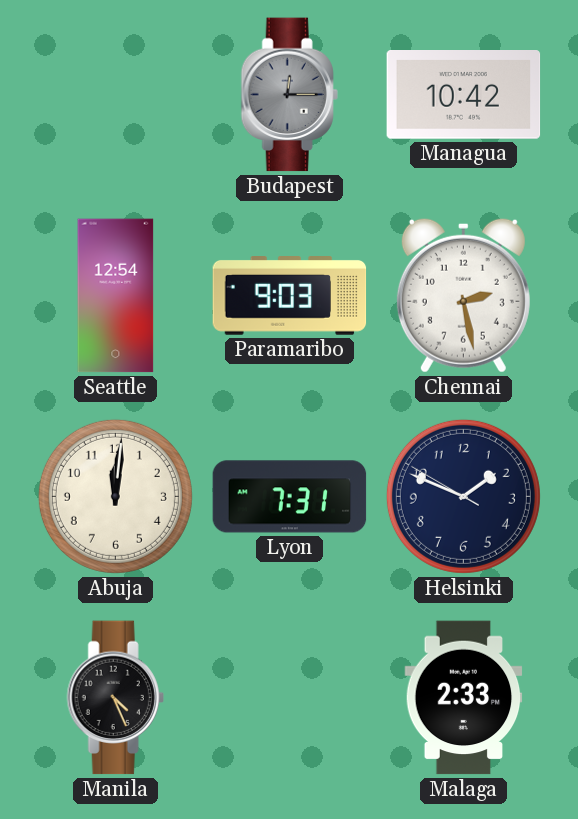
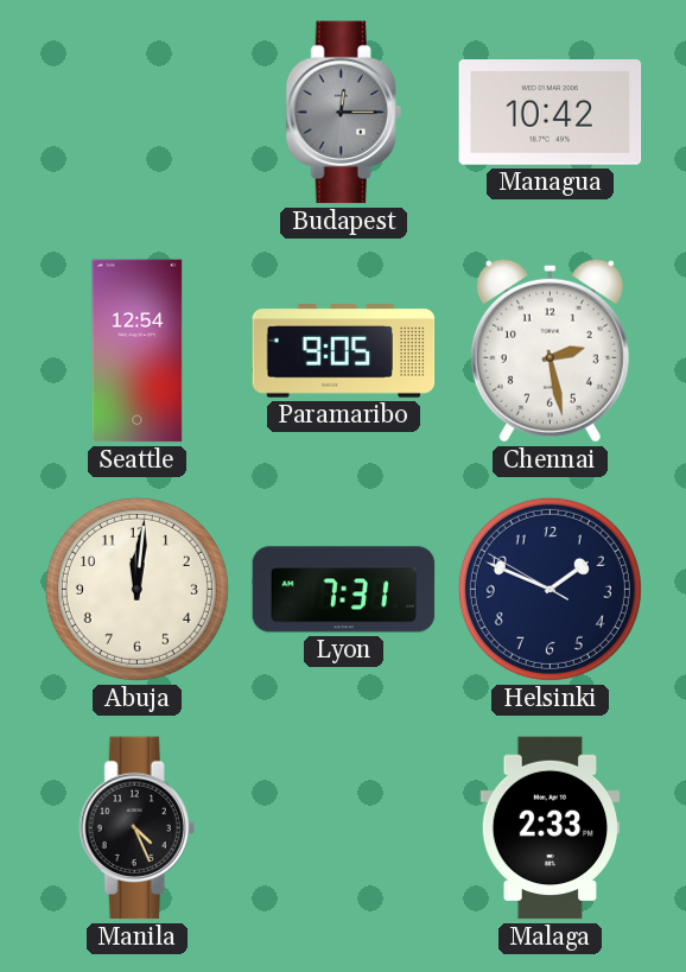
Paramaribo: 9:03 -> 9:05
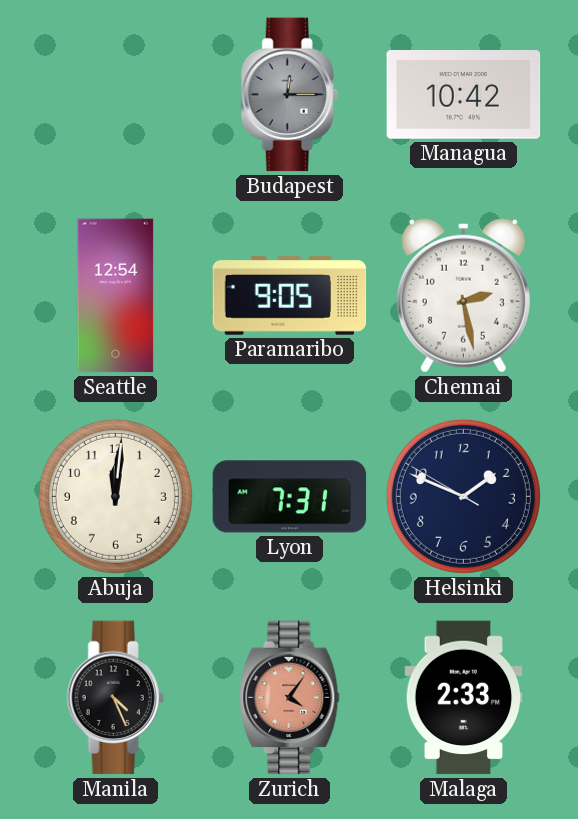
Zurich: none -> 4:06
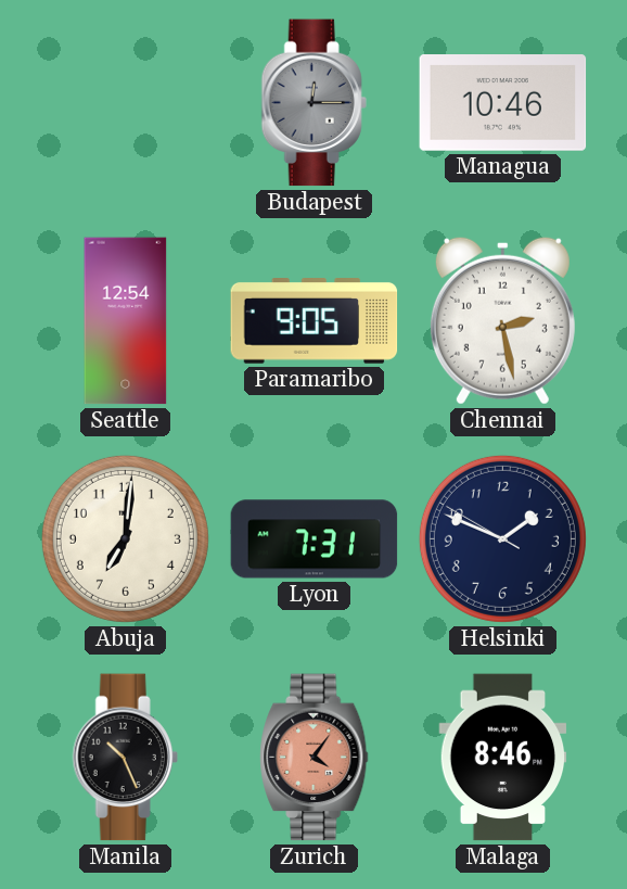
Managua: 10:42 -> 10:46
Abuja: 12:01 -> 7:01
Manila: 4:26 -> 10:26
Malaga: 2:33 -> 8:46
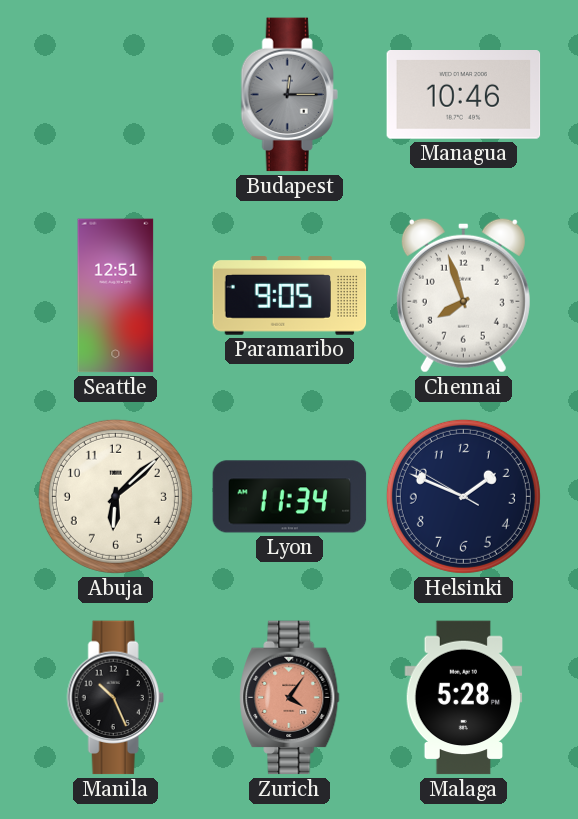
Seattle: 12:54 -> 12:51
Chennai: 2:28 -> 7:57
Abuja: 7:01 -> 6:08
Lyon: 7:31 -> 11:34
Malaga: 8:46 -> 5:28
